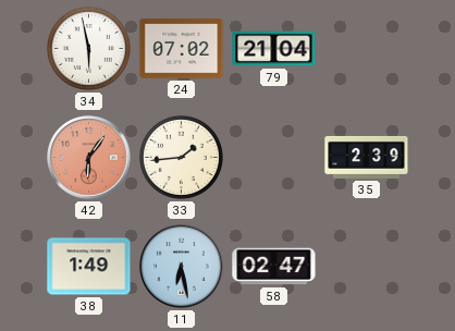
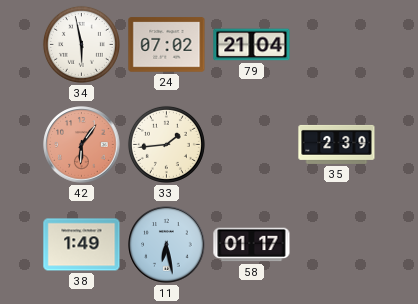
58: 02:47 -> 01:17
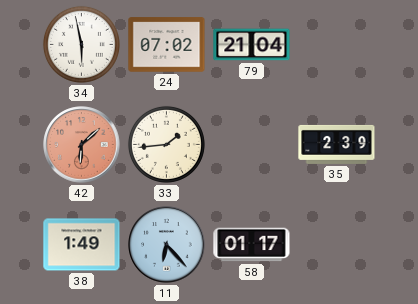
42: 6:06 -> 6:08
11: 6:28 -> 6:23
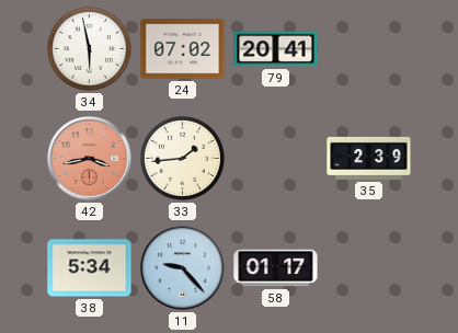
79: 21:04 -> 20:41
42: 6:08 -> 3:43
38: 1:49 -> 5:34
11: 6:23 -> 9:23
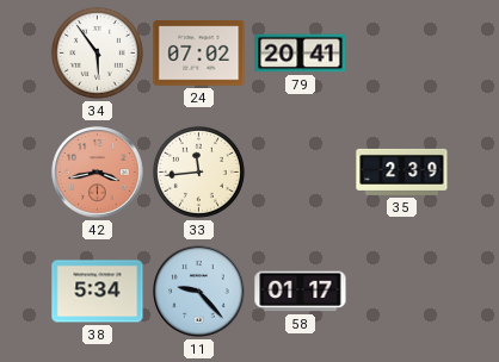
34: 5:58 -> 5:54
33: 1:44 -> 11:44
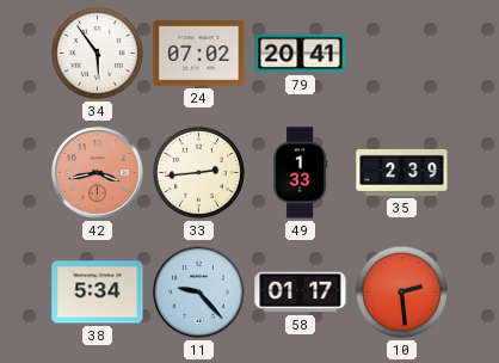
33: 11:44 -> 2:44
49: none -> 1:33
10: none -> 2:29
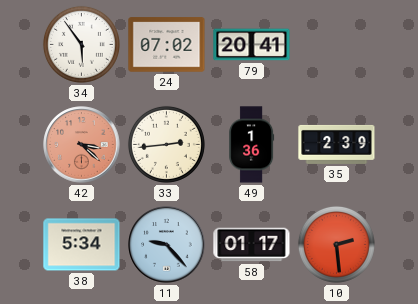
42: 3:43 -> 3:22
49: 1:33 -> 1:36
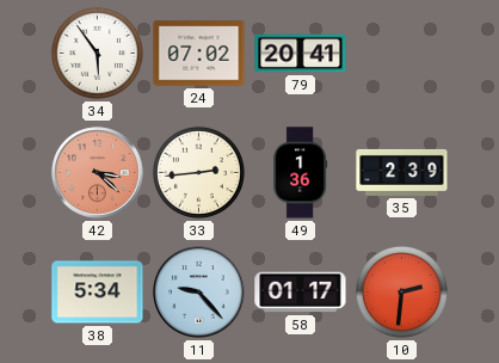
10: 2:29 -> 2:31
